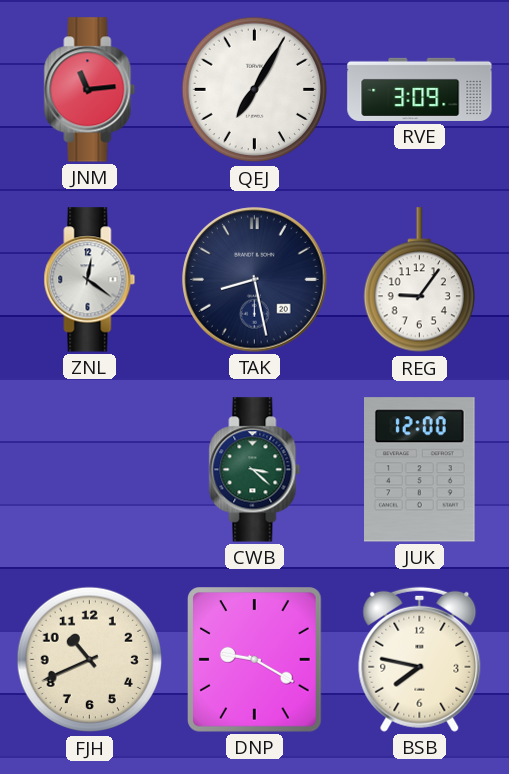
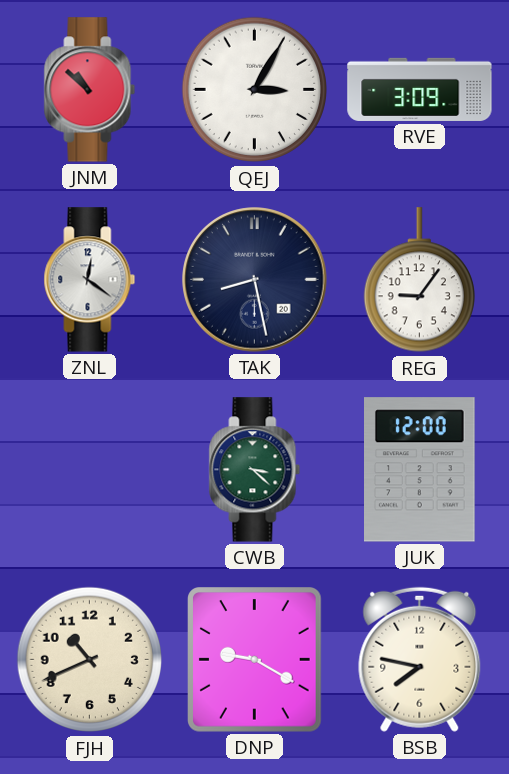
JNM: 11:14 -> 10:52
QEJ: 7:05 -> 3:05
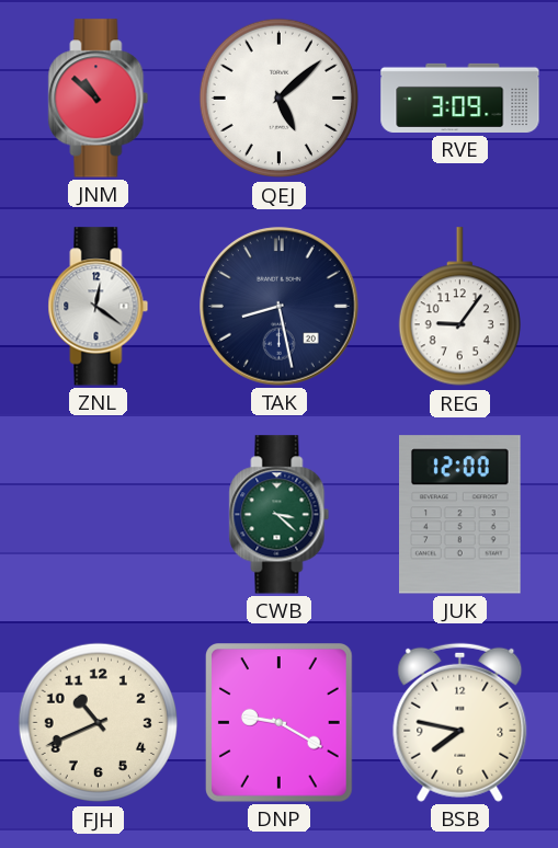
QEJ: 3:05 -> 5:08
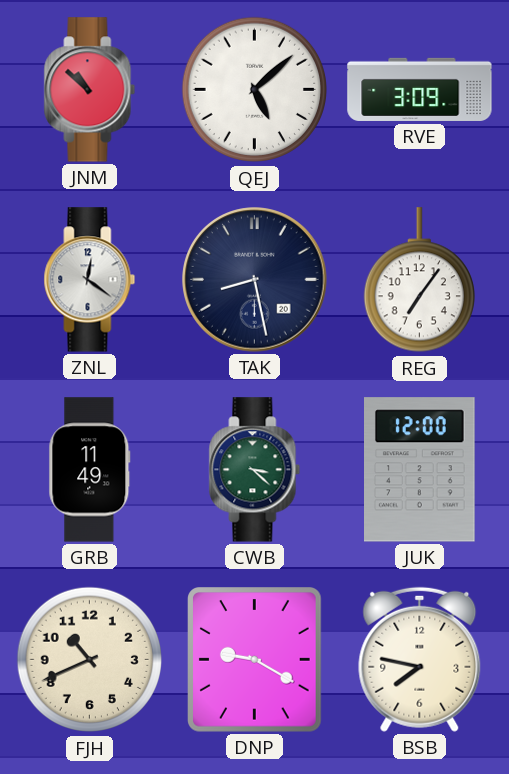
REG: 9:06 -> 7:06
GRB: none -> 11:49
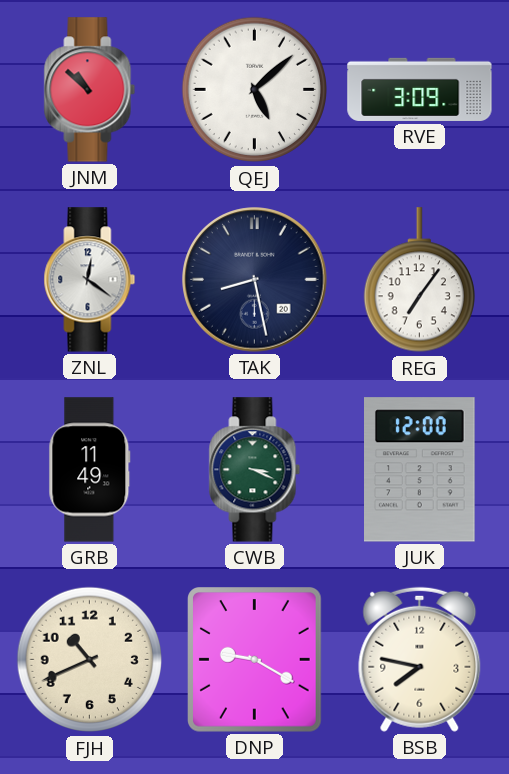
CWB: 3:22 -> 3:19
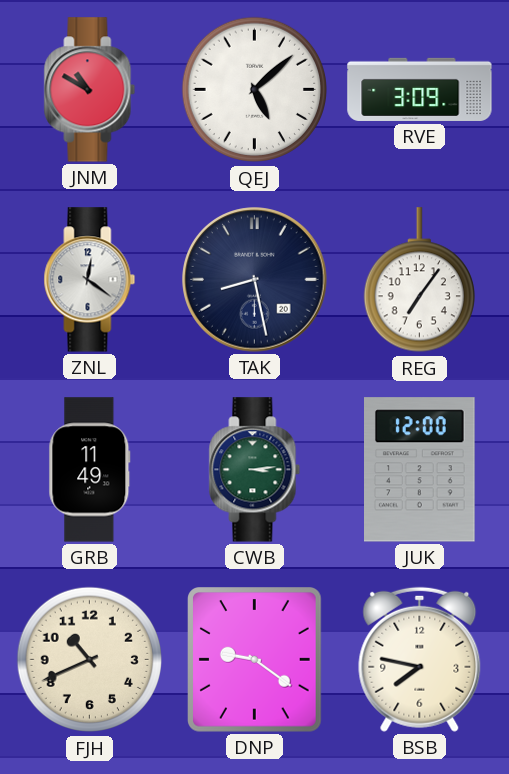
JNM: 10:52 -> 10:50
CWB: 3:19 -> 3:14
DNP: 9:20 -> 9:21
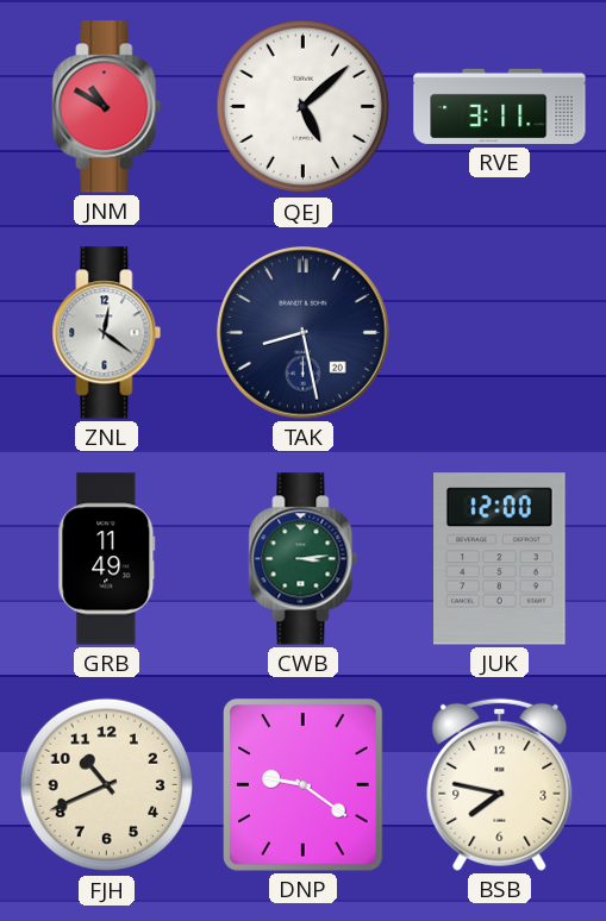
RVE: 3:09 -> 3:11
REG: 7:06 -> none
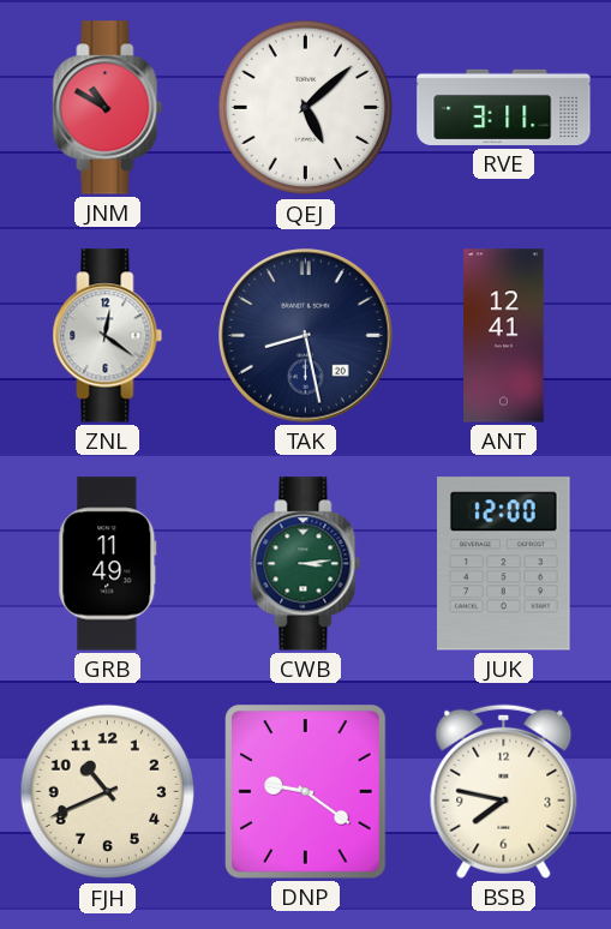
ANT: none -> 12:41
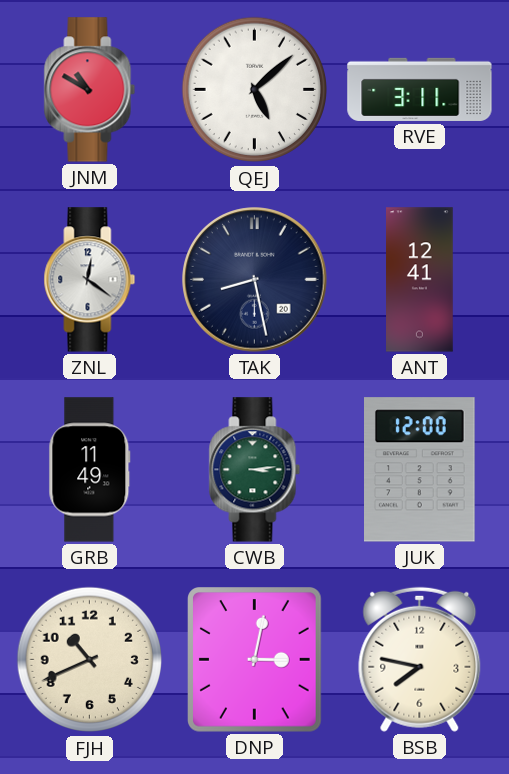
DNP: 9:21 -> 3:02
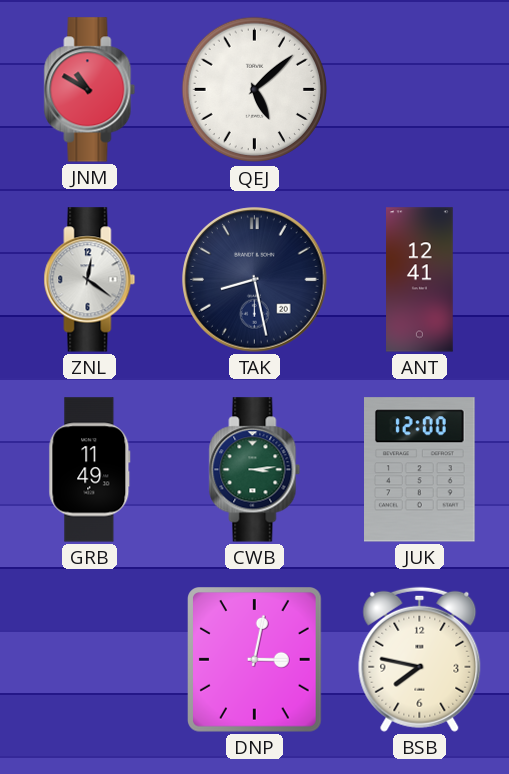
RVE: 3:11 -> none
FJH: 10:41 -> none
